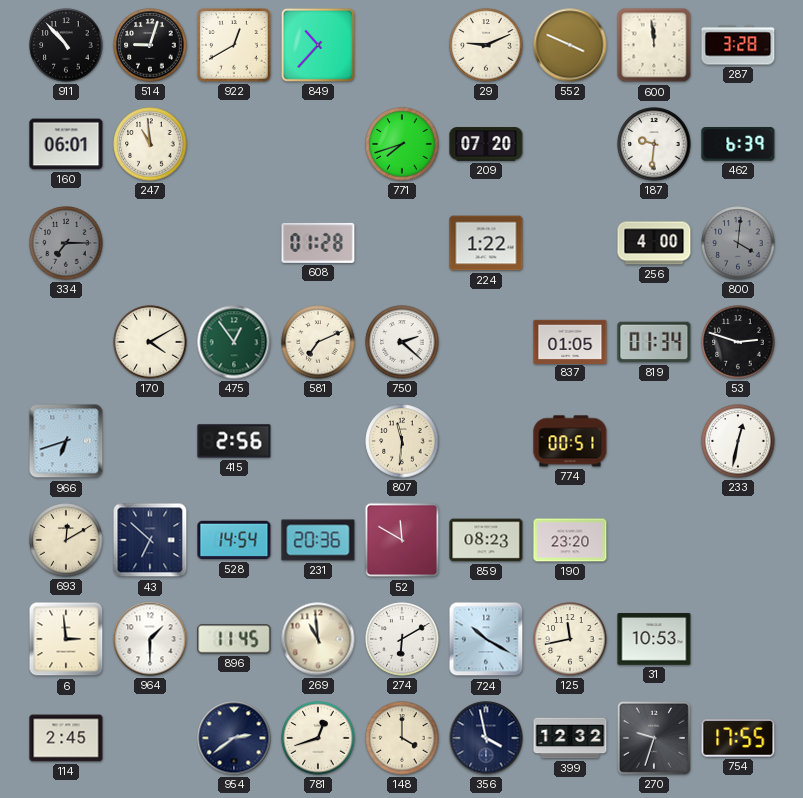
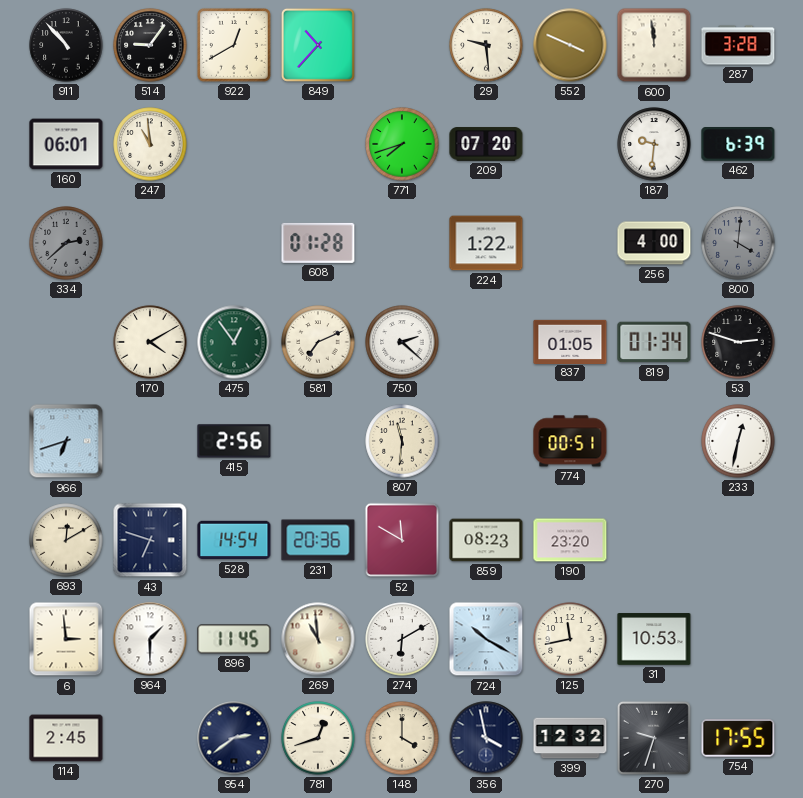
514: 9:03 -> 9:06
29: 9:11 -> 9:29
334: 7:15 -> 2:38
43: 6:52 -> 6:48
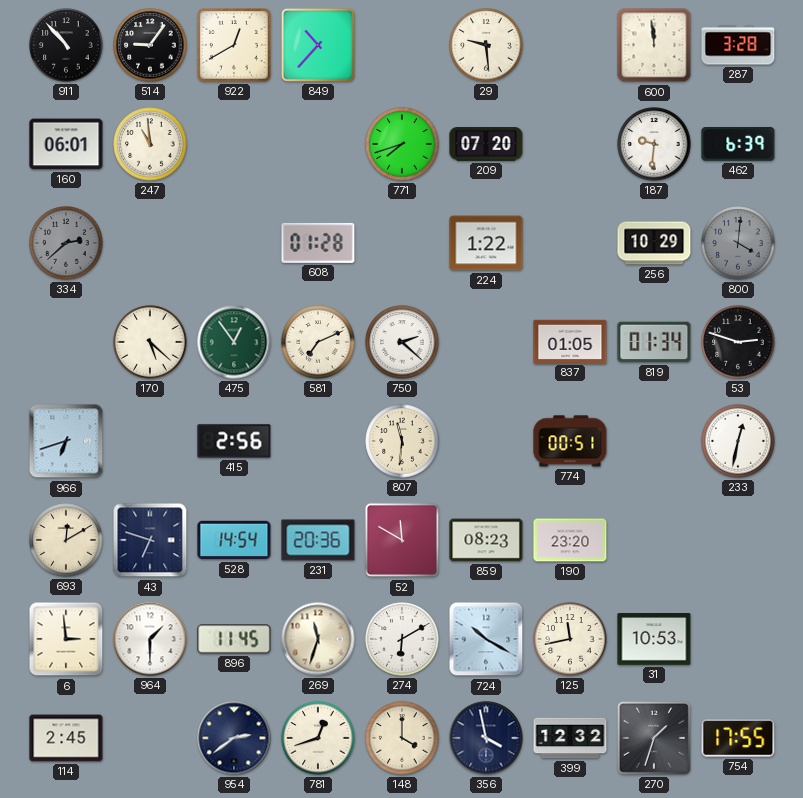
552: 3:49 -> none
256: 4:00 -> 10:29
170: 4:10 -> 5:22
269: 10:59 -> 11:33
270: 9:33 -> 1:33
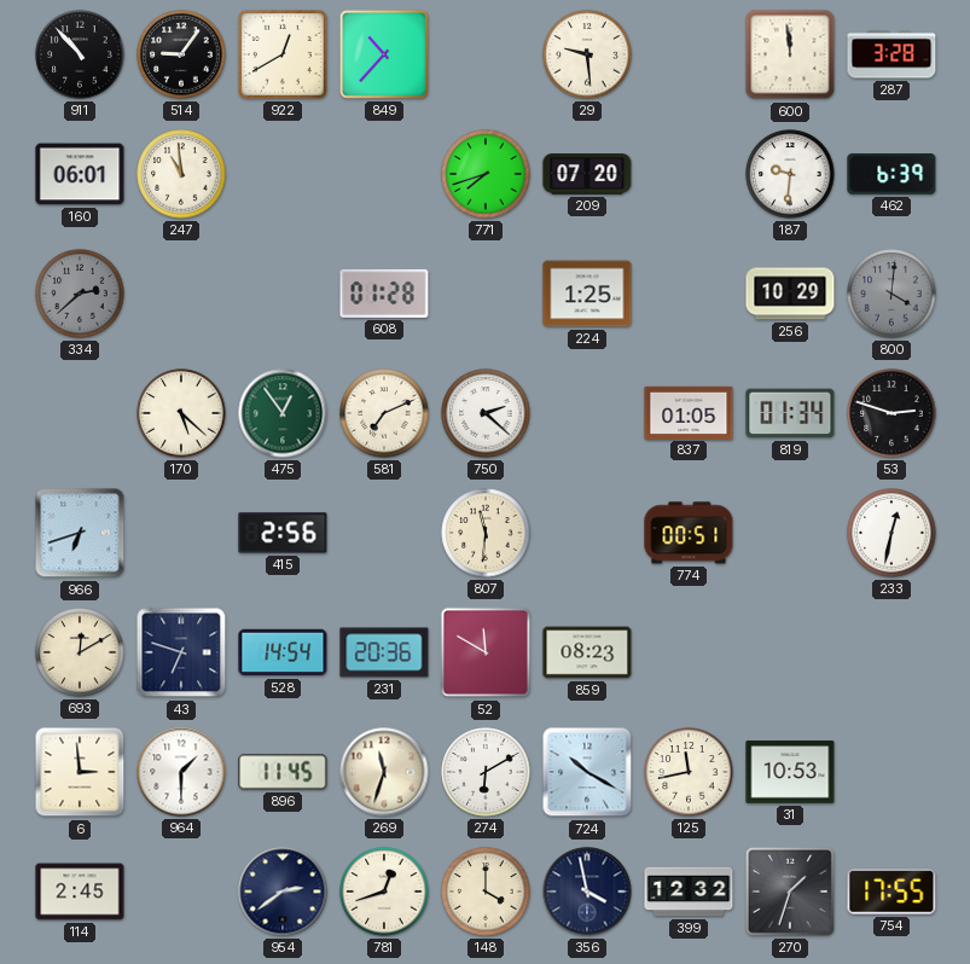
224: 1:22 -> 1:25
190: 23:20 -> none
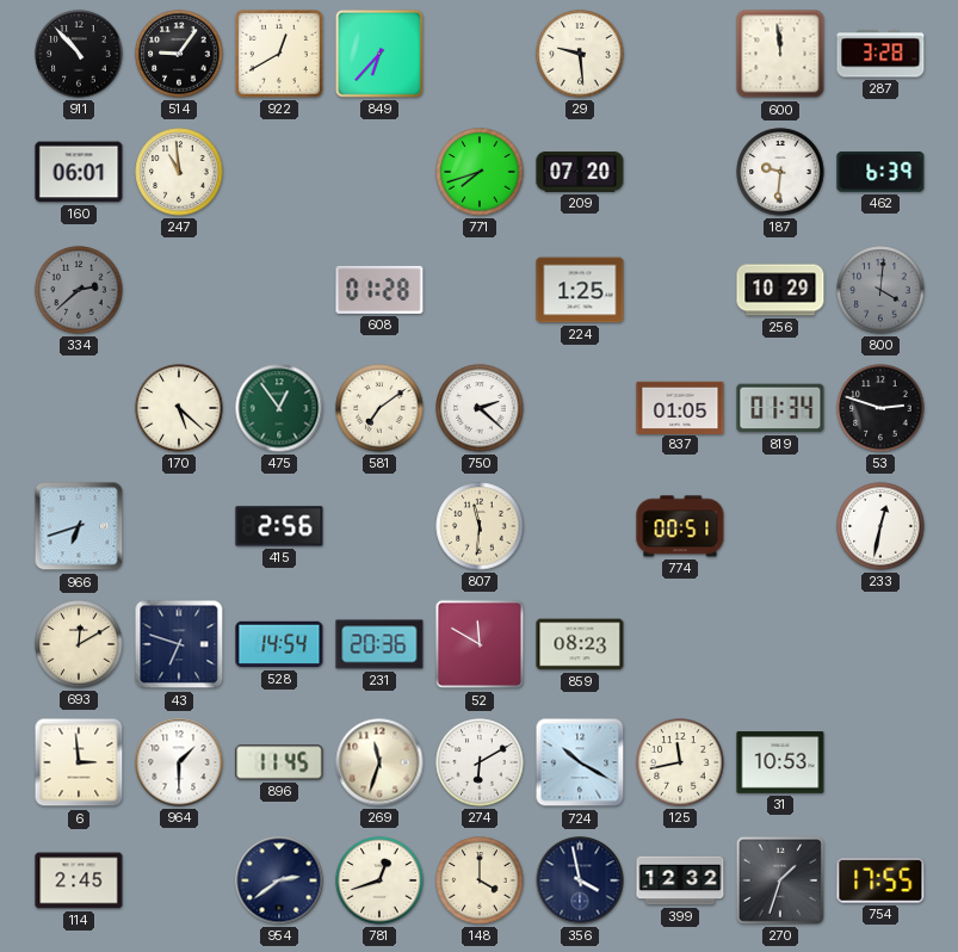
849: 10:37 -> 6:37
581: 7:11 -> 7:09
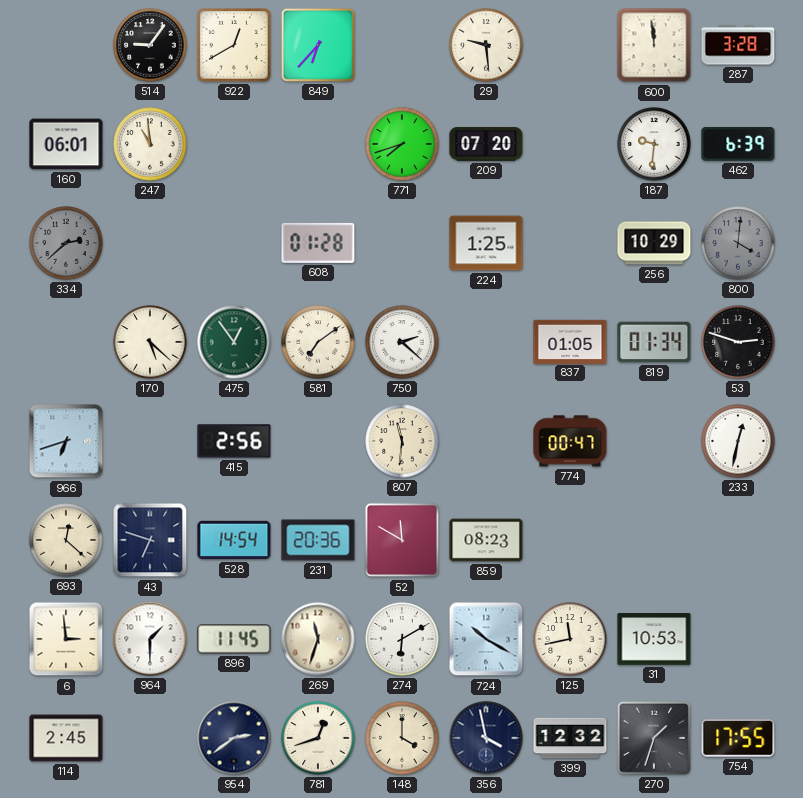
911: 10:53 -> none
774: 00:51 -> 00:47
693: 12:10 -> 12:22
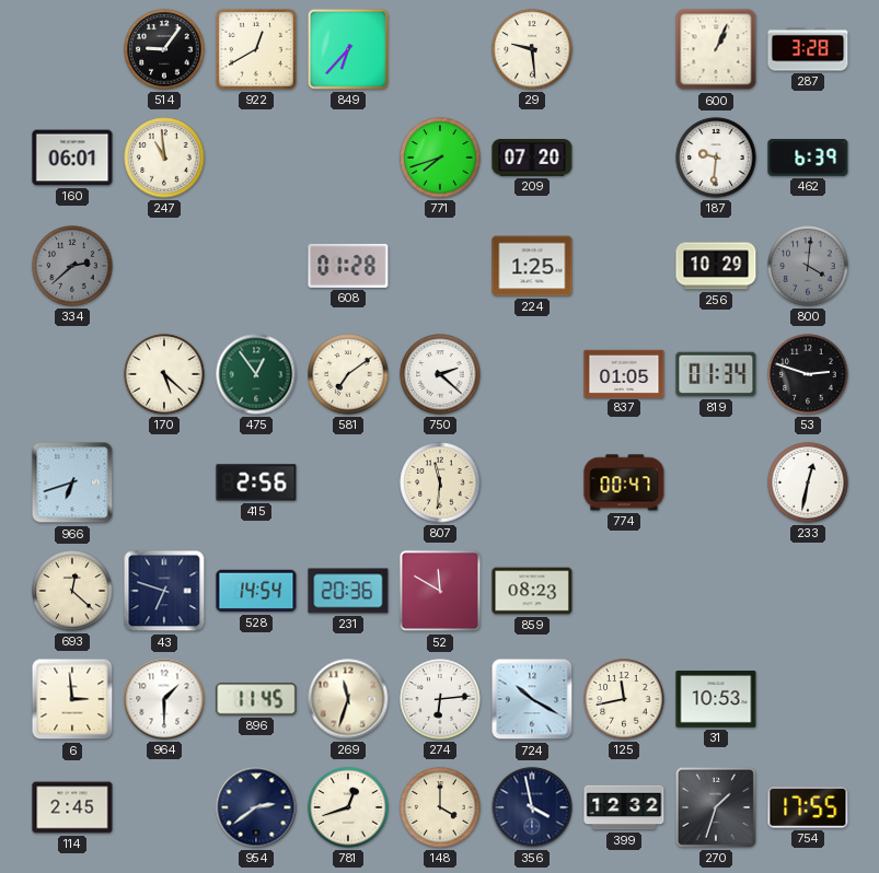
600: 11:59 -> 1:04
274: 6:10 -> 6:14
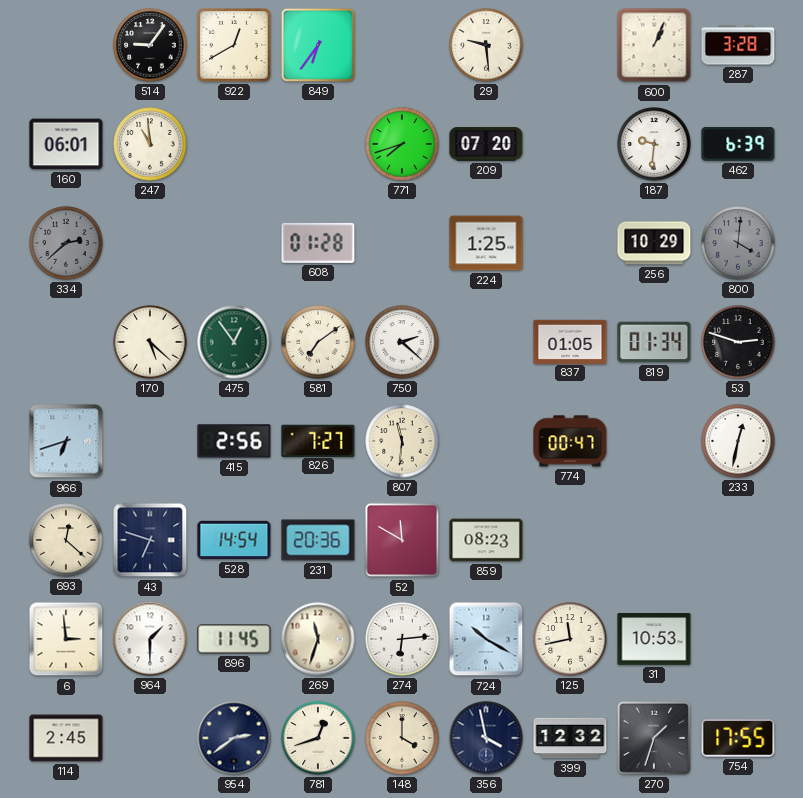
849: 6:37 -> 6:36
826: none -> 7:27
